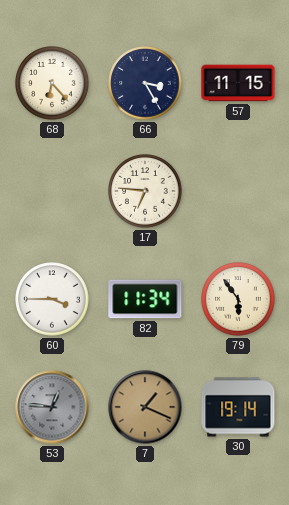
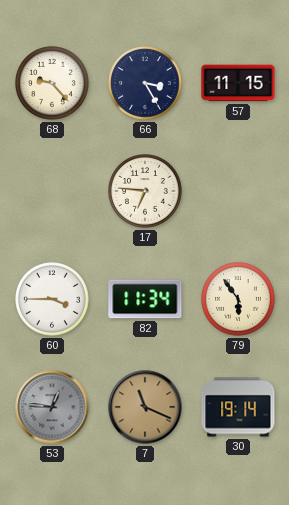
68: 6:23 -> 9:23
7: 1:19 -> 11:19
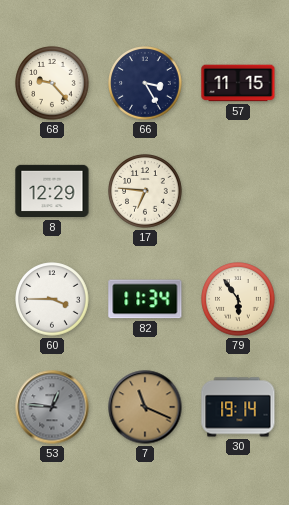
8: none -> 12:29
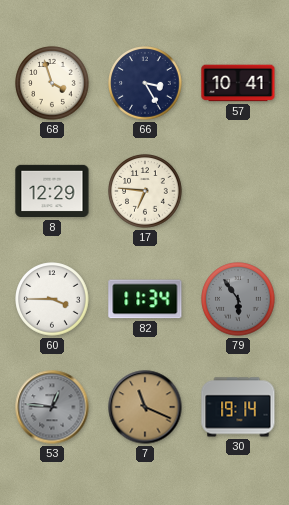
68: 9:23 -> 3:57
57: 11:15 -> 10:41
79 dial: cream -> grey
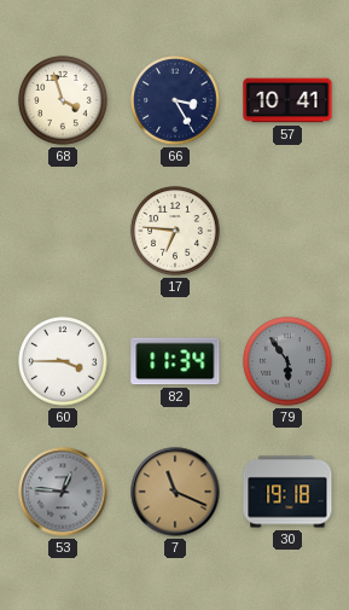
8: 12:29 -> none
30: 19:14 -> 19:18
